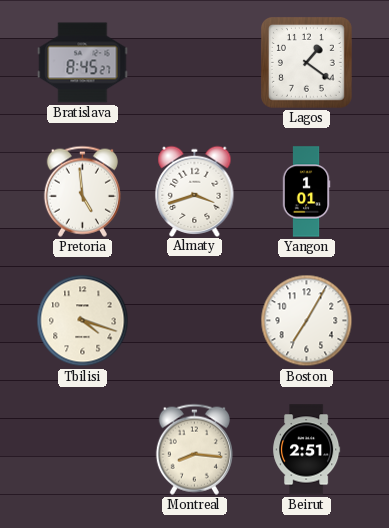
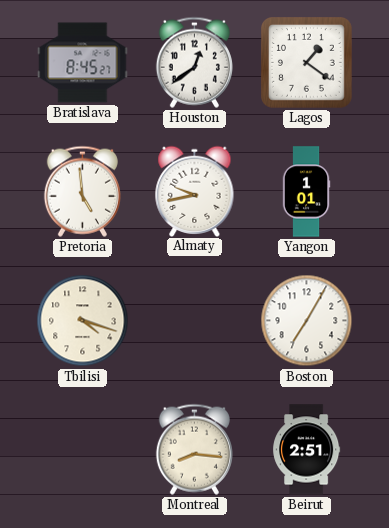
Houston: none -> 12:39
Almaty: 3:42 -> 9:43
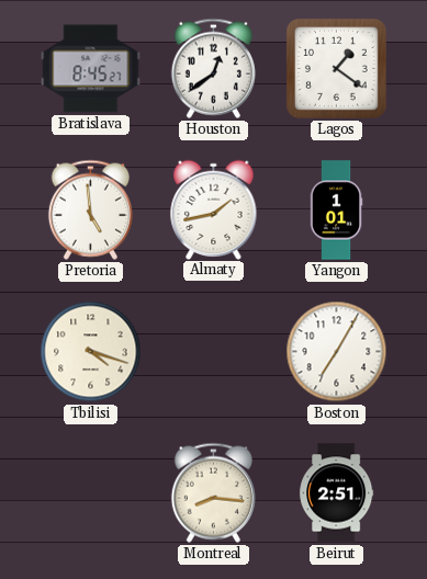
Almaty: 9:43 -> 1:43
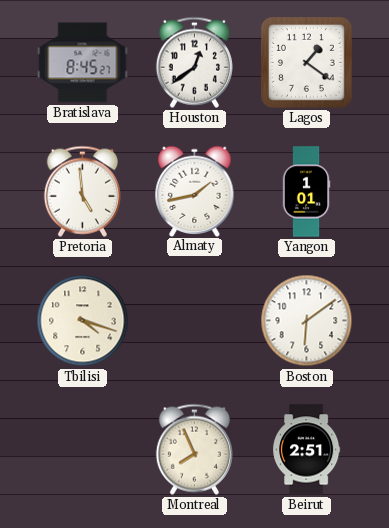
Boston: 7:05 -> 6:09
Montreal: 8:16 -> 7:56
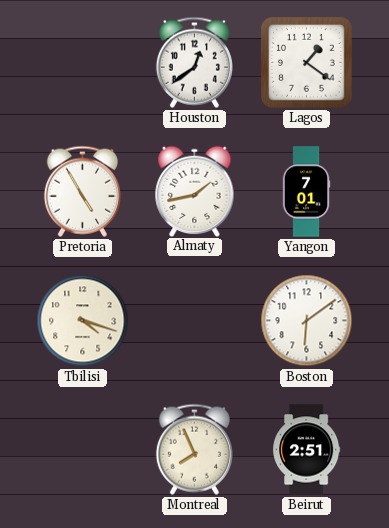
Bratislava: 8:45 -> none
Pretoria: 4:59 -> 4:55
Yangon: 1:01 -> 7:01
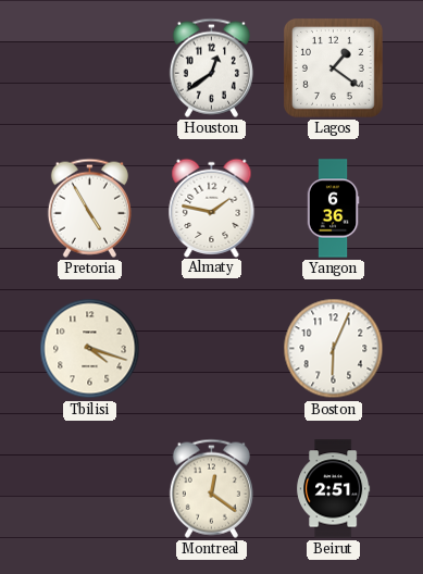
Almaty: 1:43 -> 1:47
Yangon: 7:01 -> 6:36
Boston: 6:09 -> 6:04
Montreal: 7:56 -> 12:21
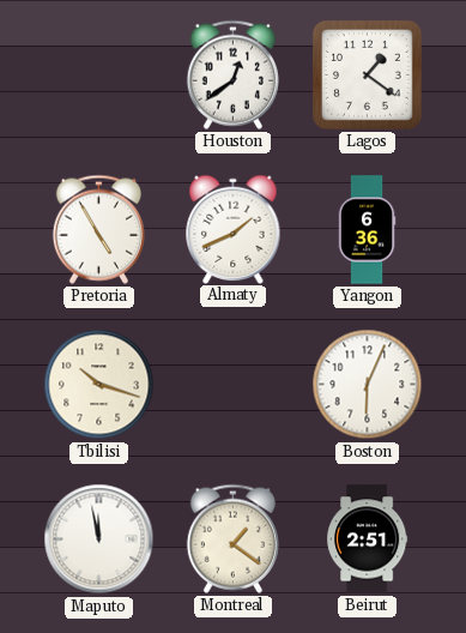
Almaty: 1:47 -> 1:41
Tbilisi: 4:18 -> 10:18
Maputo: none -> 11:58
Montreal: 12:21 -> 1:21
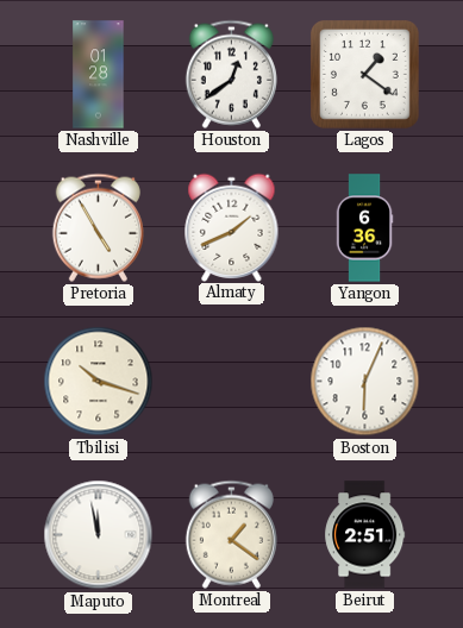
Nashville: none -> 01:28
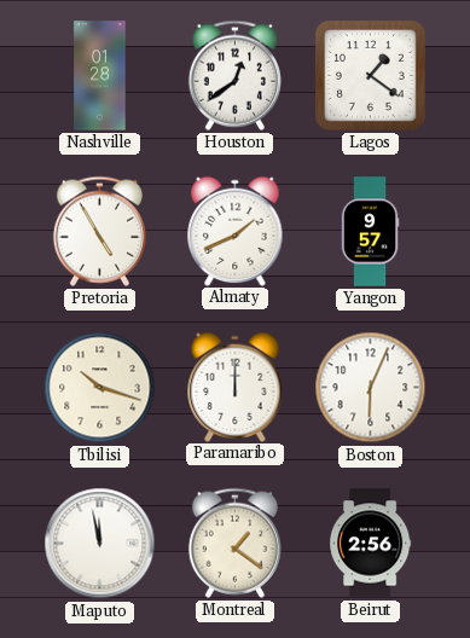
Yangon: 6:36 -> 9:57
Paramaribo: none -> 12:00
Beirut: 2:51 -> 2:56
